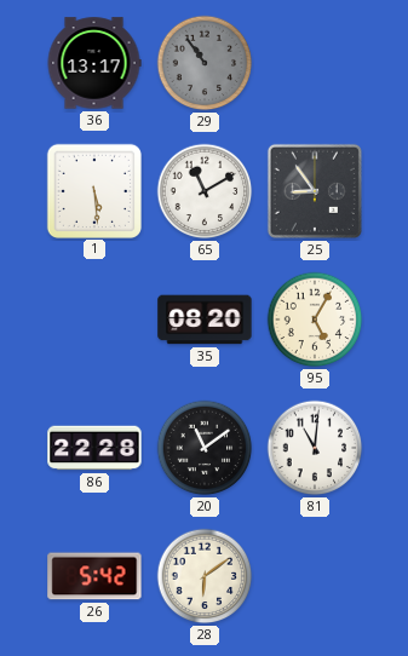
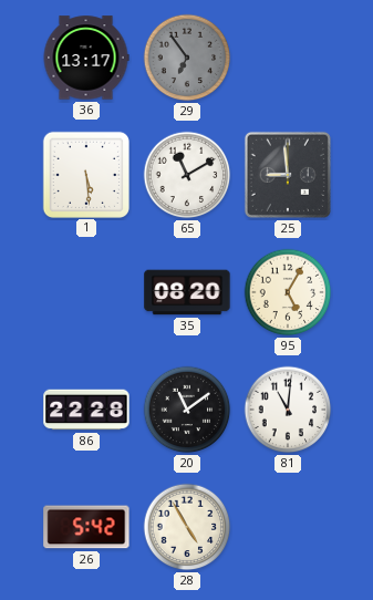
29: 10:54 -> 6:54
25: 8:54 -> 8:59
28: 6:09 -> 4:55
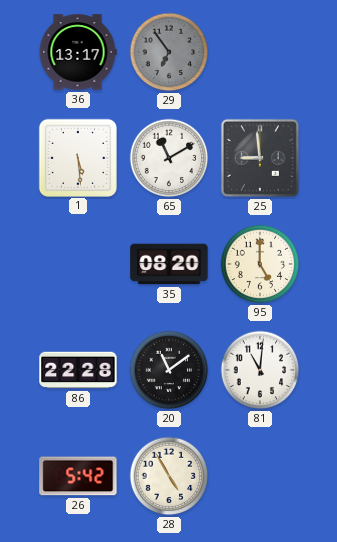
95: 5:05 -> 5:00
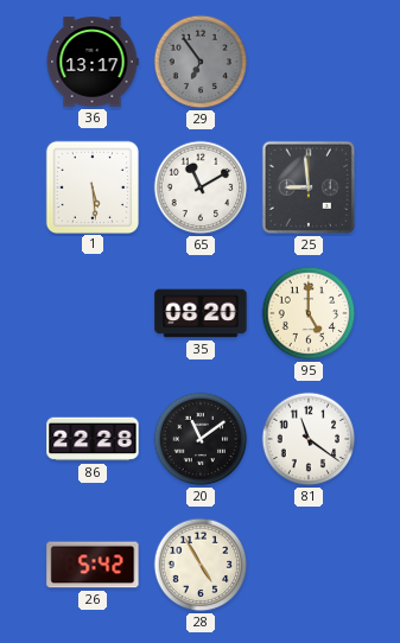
81: 11:01 -> 11:21
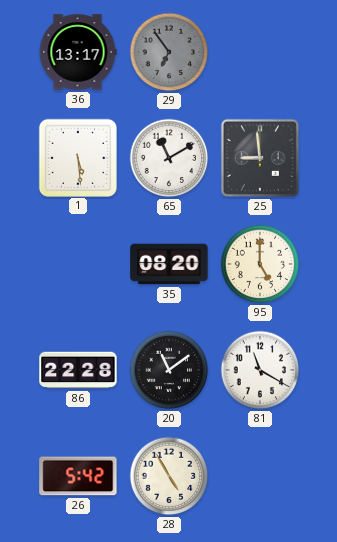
81: 11:21 -> 11:20
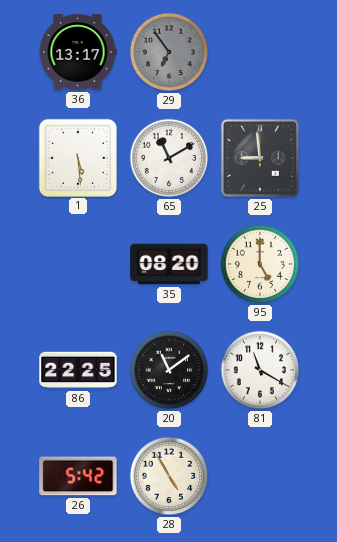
86: 22:28 -> 22:25
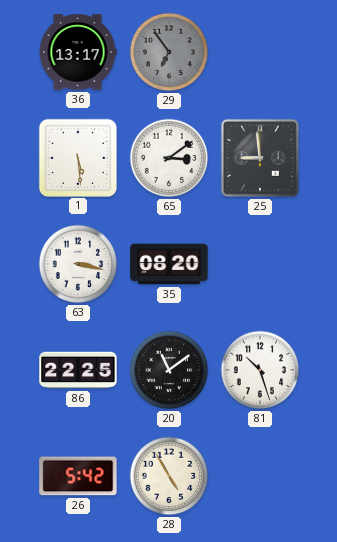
65: 11:10 -> 3:09
63: none -> 3:17
95: 5:00 -> none
81: 11:20 -> 10:27
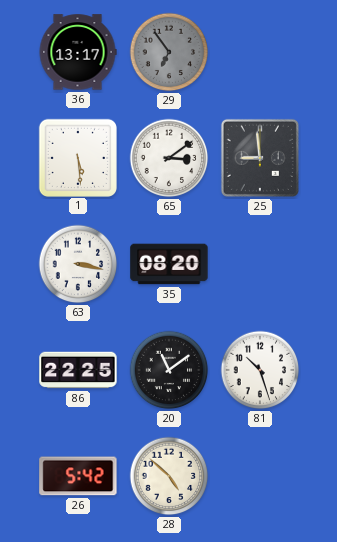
28: 4:55 -> 4:52
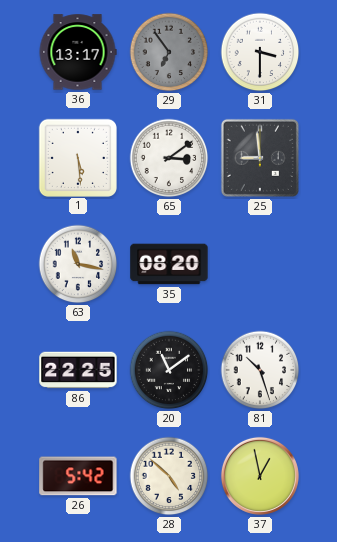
31: none -> 3:30
63: 3:17 -> 11:17
37: none -> 12:58
